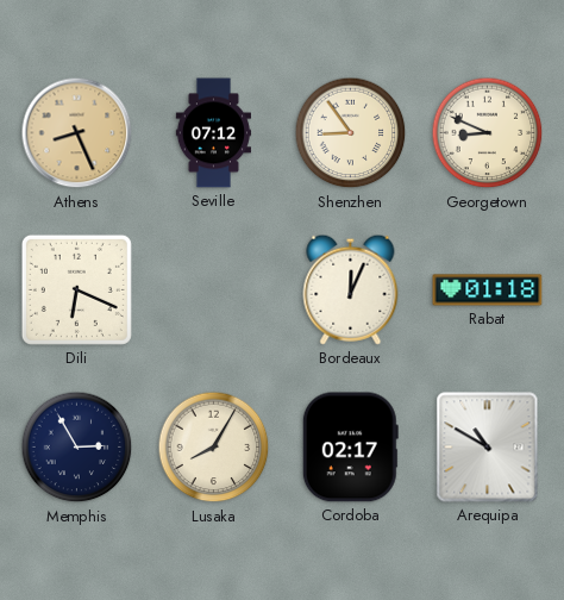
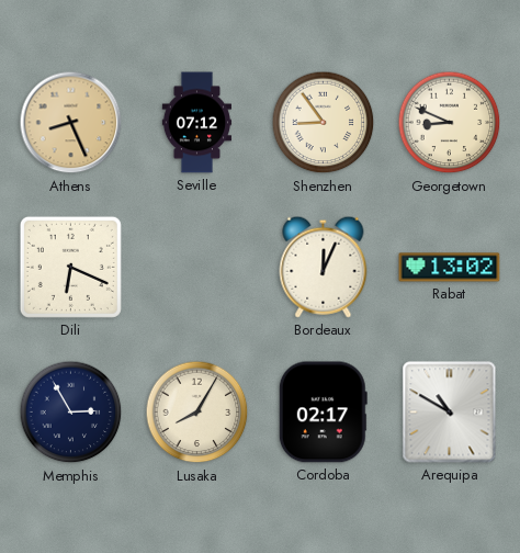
Rabat: 01:18 -> 13:02
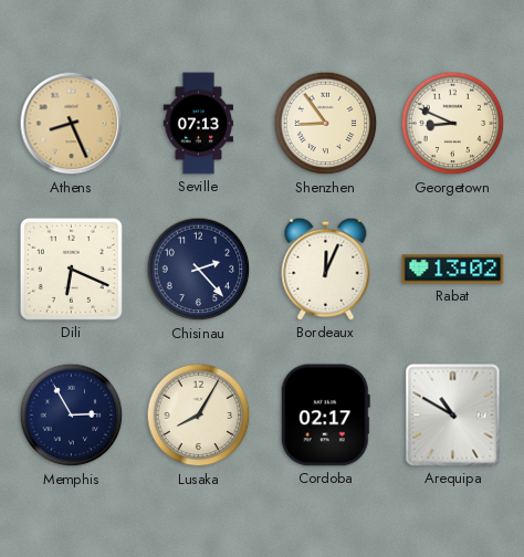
Seville: 07:12 -> 07:13
Chisinau: none -> 2:23
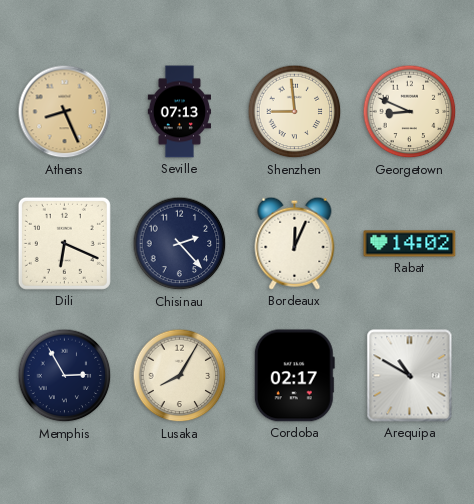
Shenzhen: 8:54 -> 8:59
Rabat: 13:02 -> 14:02
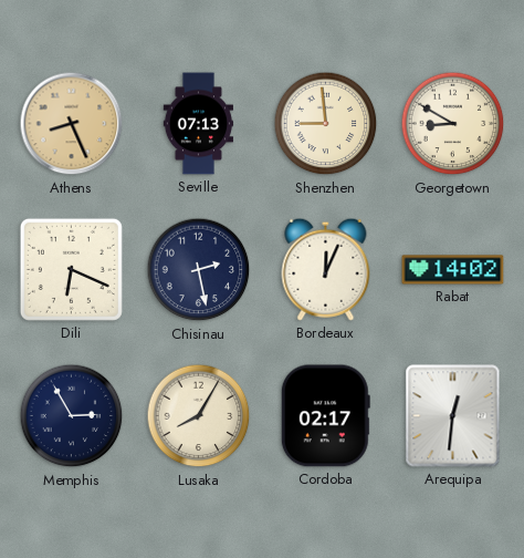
Georgetown: 8:49 -> 8:50
Chisinau: 2:23 -> 2:28
Arequipa: 10:50 -> 12:31
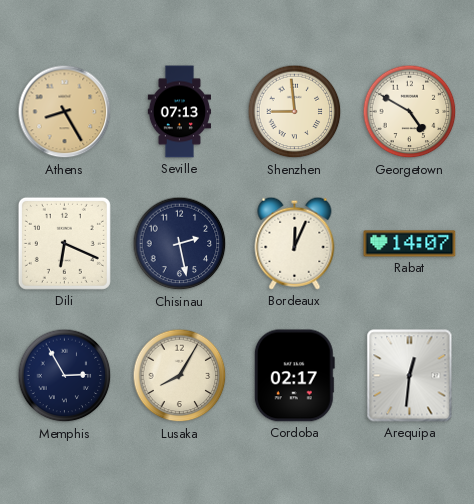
Athens: 8:26 -> 8:25
Georgetown: 8:50 -> 4:50
Rabat: 14:02 -> 14:07
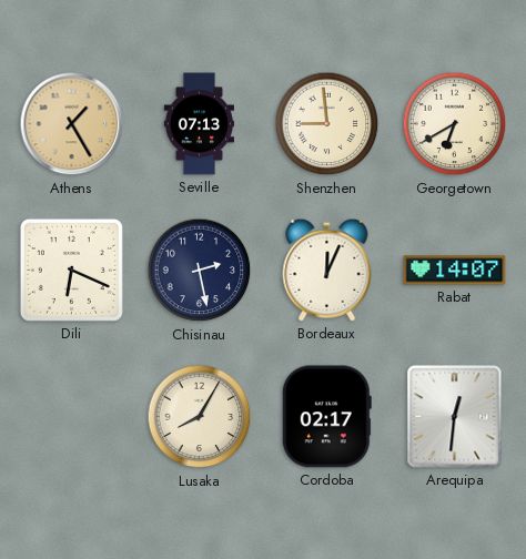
Athens: 8:25 -> 1:25
Georgetown: 4:50 -> 6:40
Memphis: 2:55 -> none
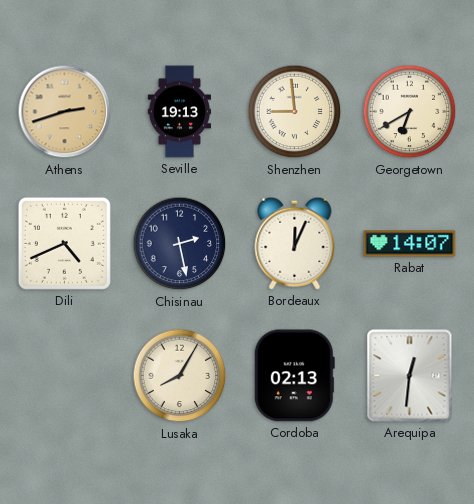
Athens: 1:25 -> 2:42
Seville: 07:13 -> 19:13
Dili: 6:19 -> 4:41
Cordoba: 02:17 -> 02:13
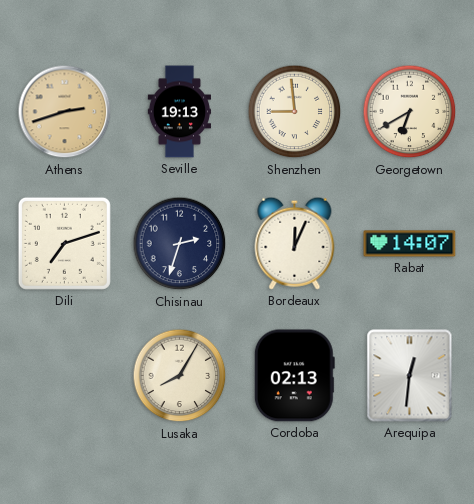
Dili: 4:41 -> 7:12
Chisinau: 2:28 -> 2:33
